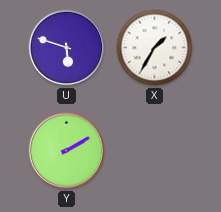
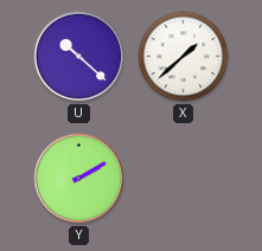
U: 5:48 -> 10:22
X: 1:35 -> 1:38
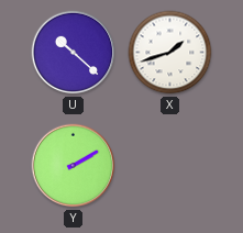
X: 1:38 -> 1:42
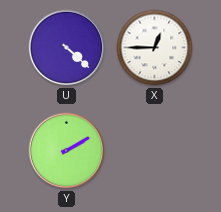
U: 10:22 -> 4:22
X: 1:42 -> 12:45
